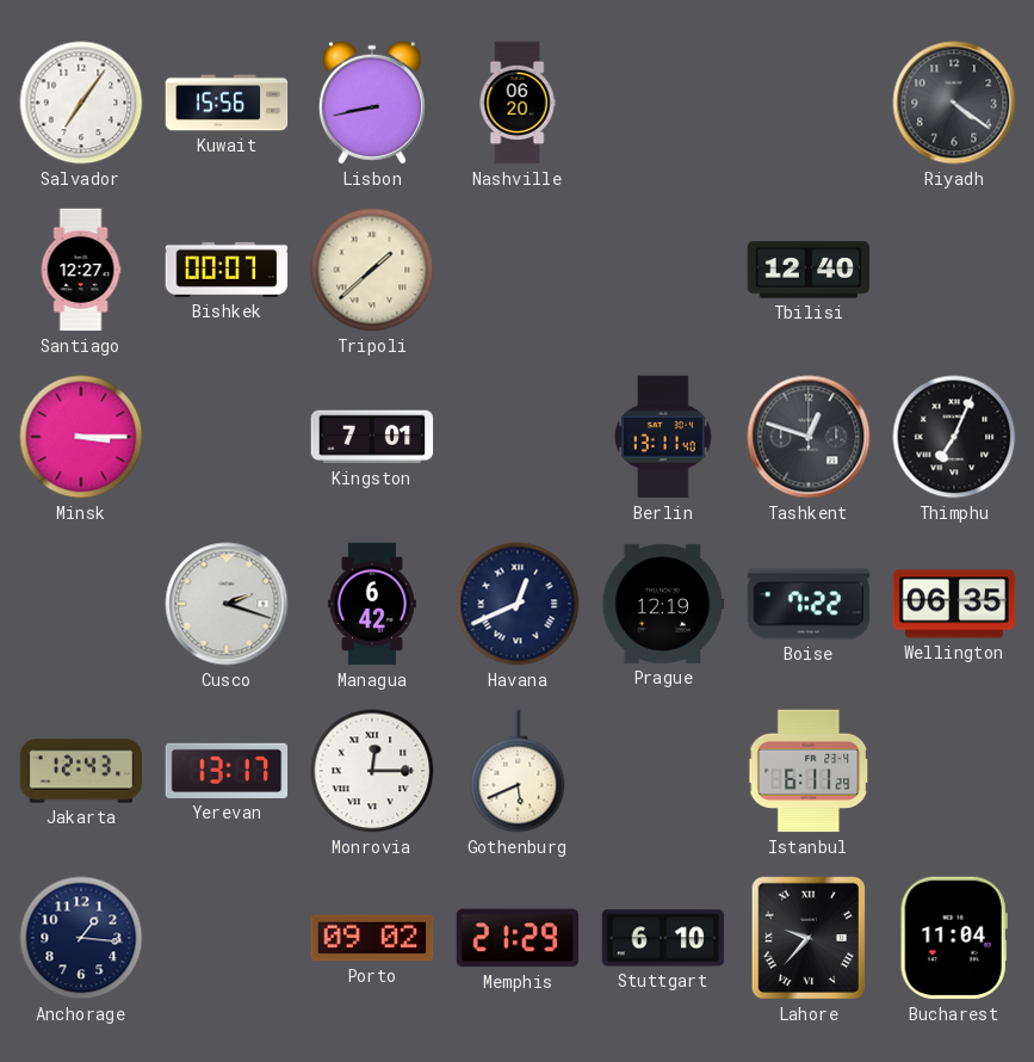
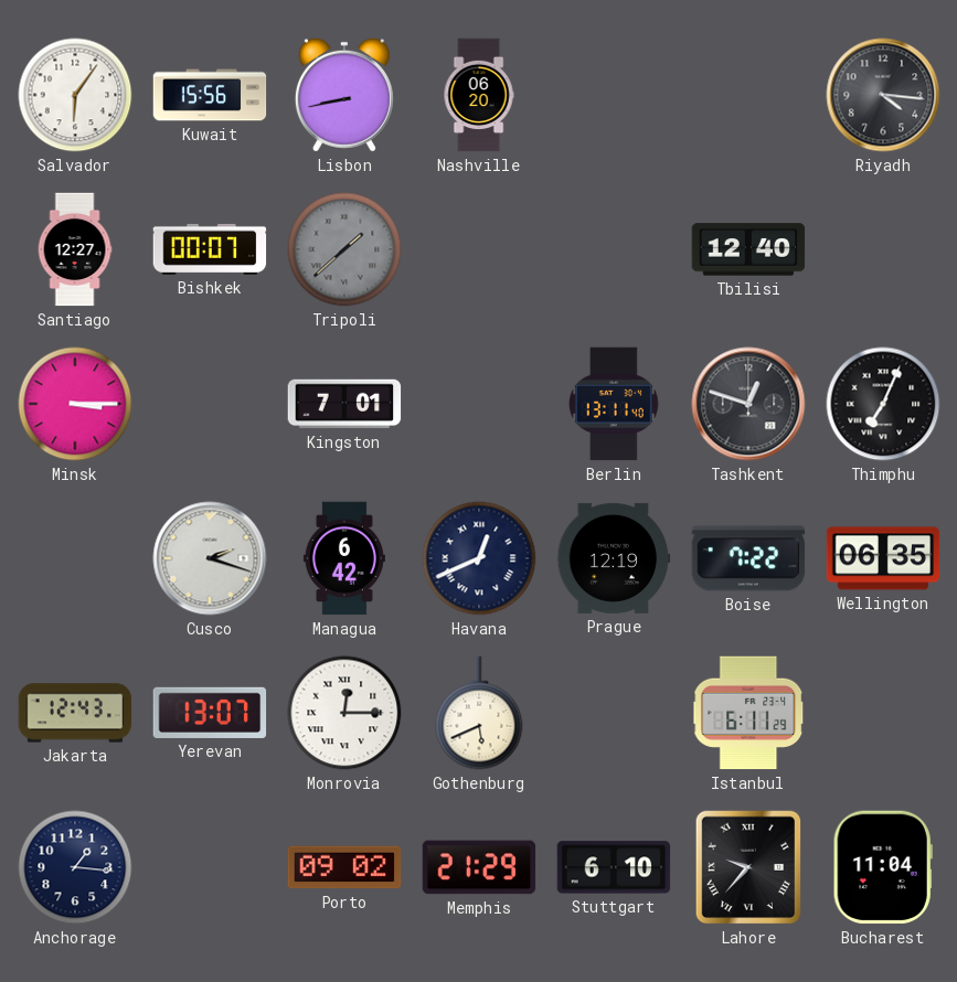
Salvador: 7:06 -> 6:06
Riyadh: 4:21 -> 4:16
Tripoli dial: cream -> grey
Yerevan: 13:17 -> 13:07
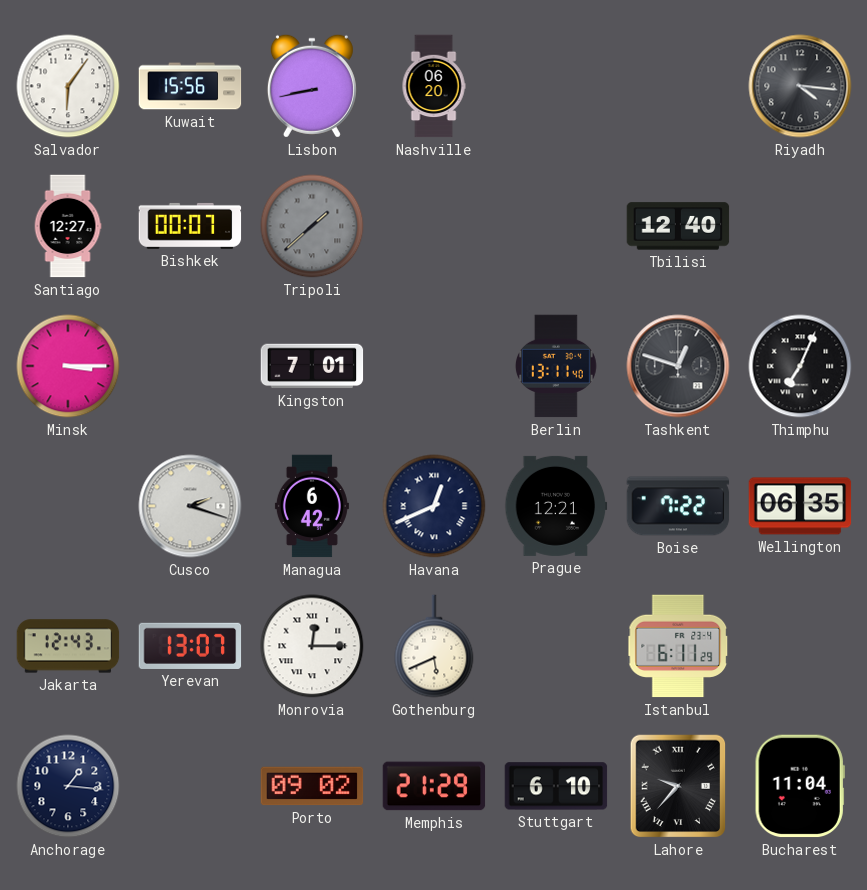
Prague: 12:19 -> 12:21
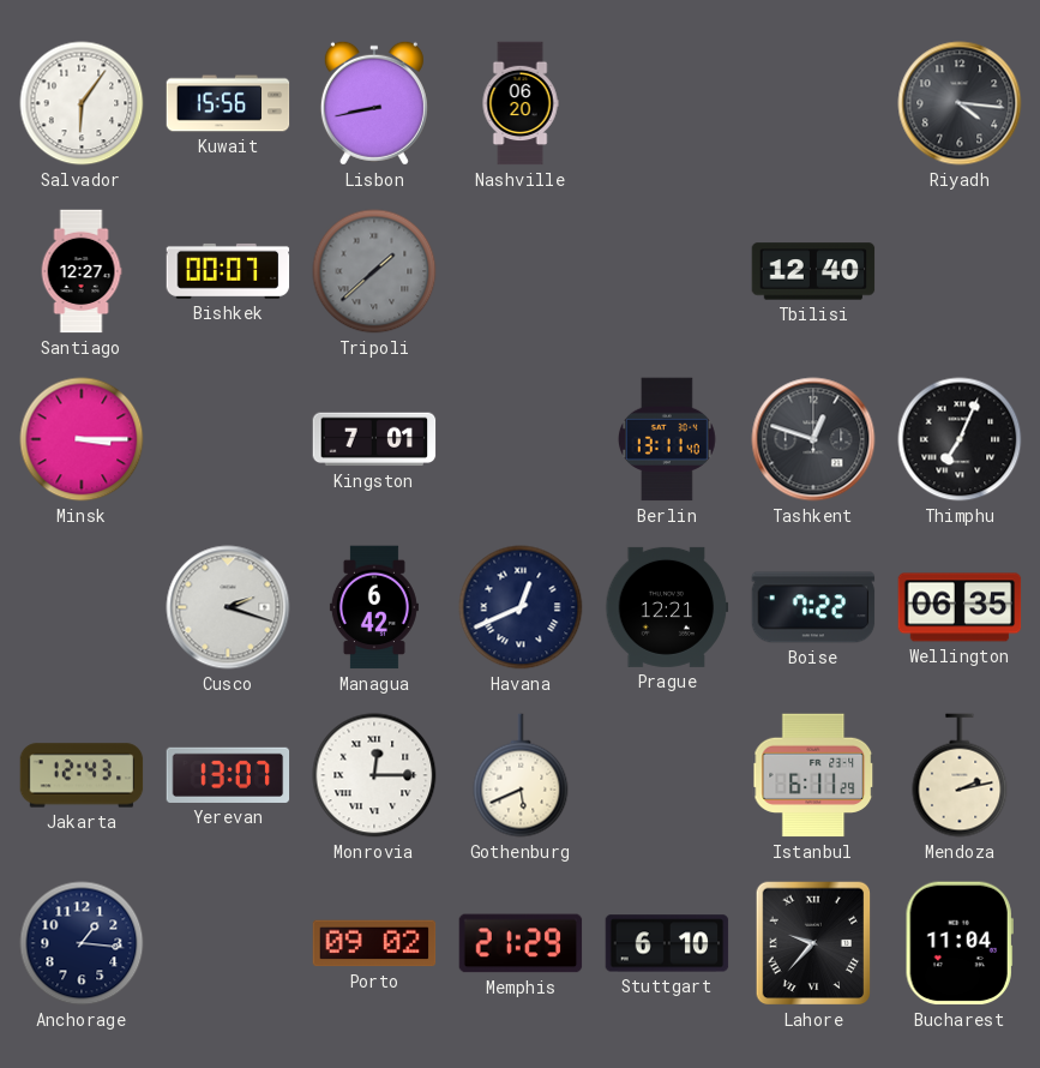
Mendoza: none -> 2:13
